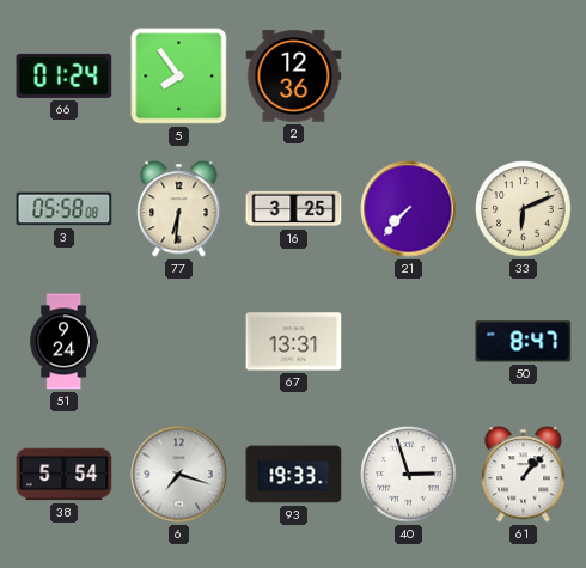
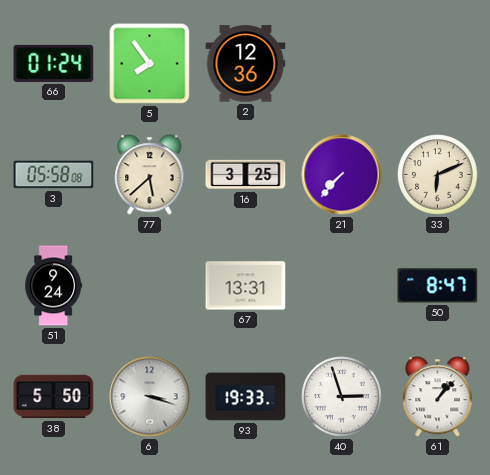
77: 6:31 -> 5:38
38: 5:54 -> 5:50
6: 7:18 -> 3:18
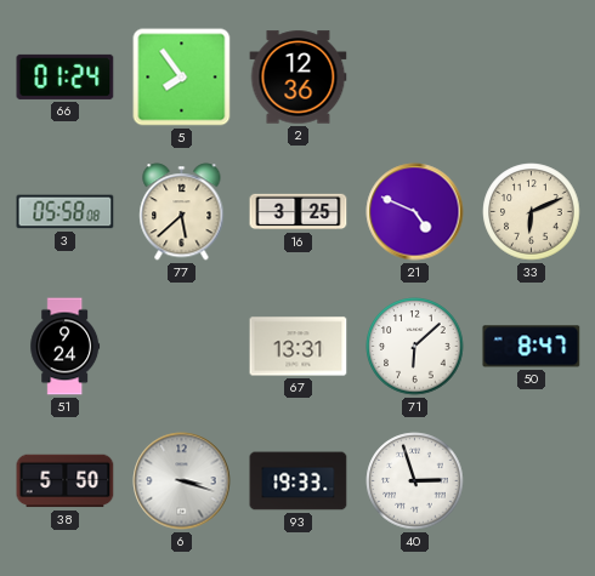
21: 7:37 -> 4:49
71: none -> 6:08
61: 1:07 -> none
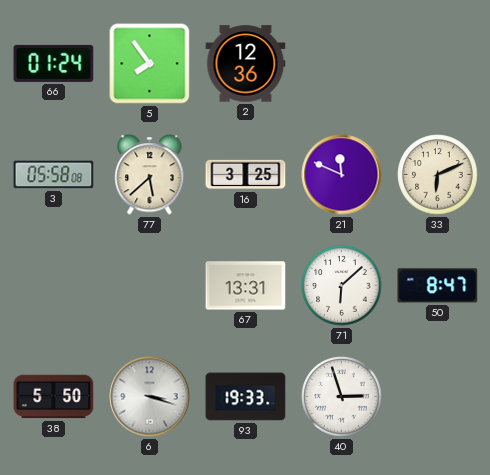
21: 4:49 -> 11:49
51: 9:24 -> none
